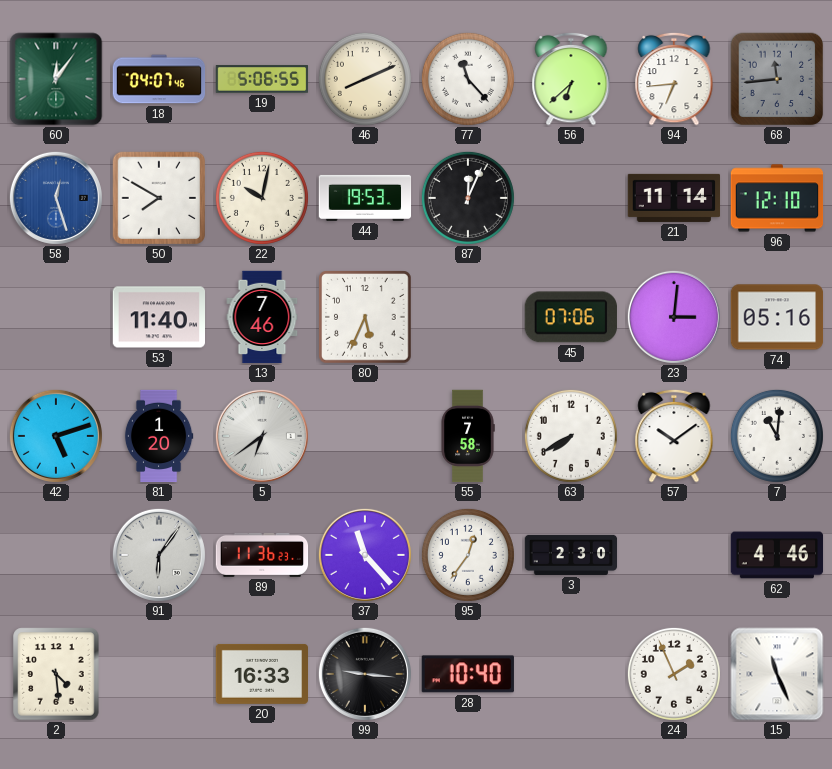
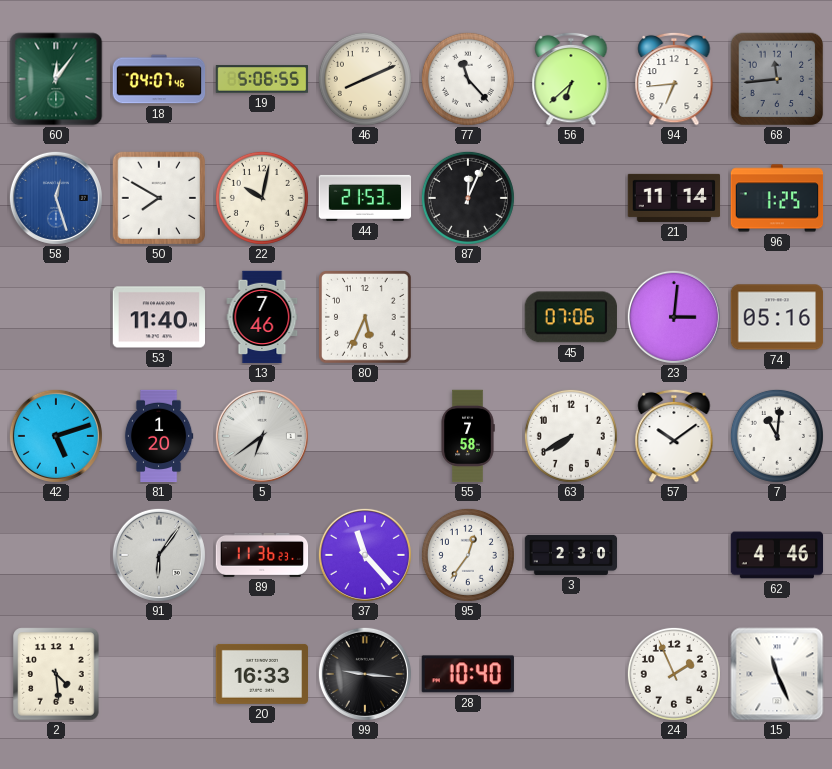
44: 19:53 -> 21:53
96: 12:10 -> 1:25
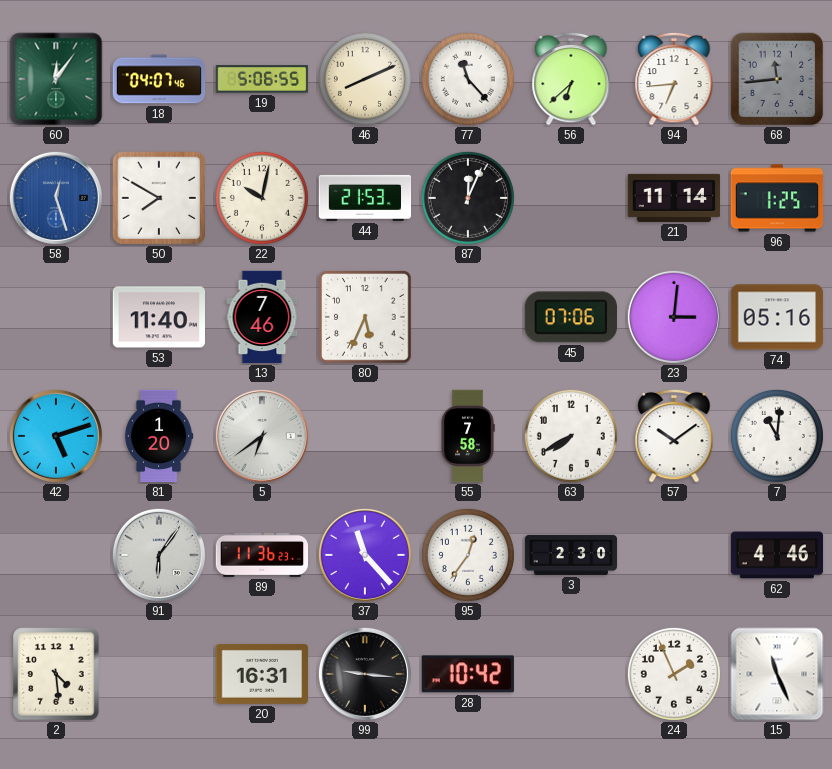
20: 16:33 -> 16:31
28: 10:40 -> 10:42
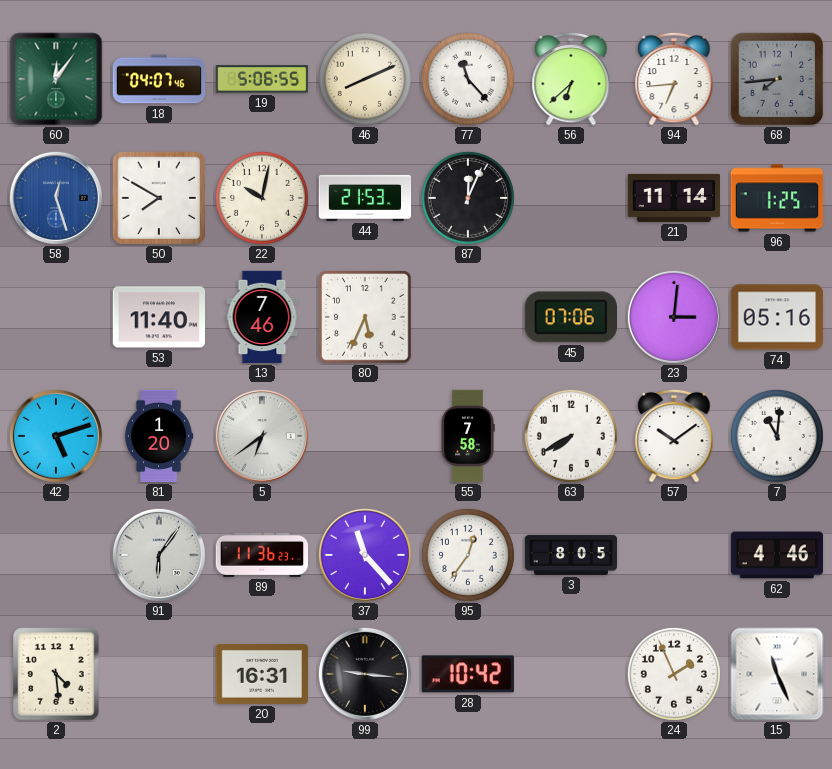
68: 11:44 -> 7:44
3: 2:30 -> 8:05
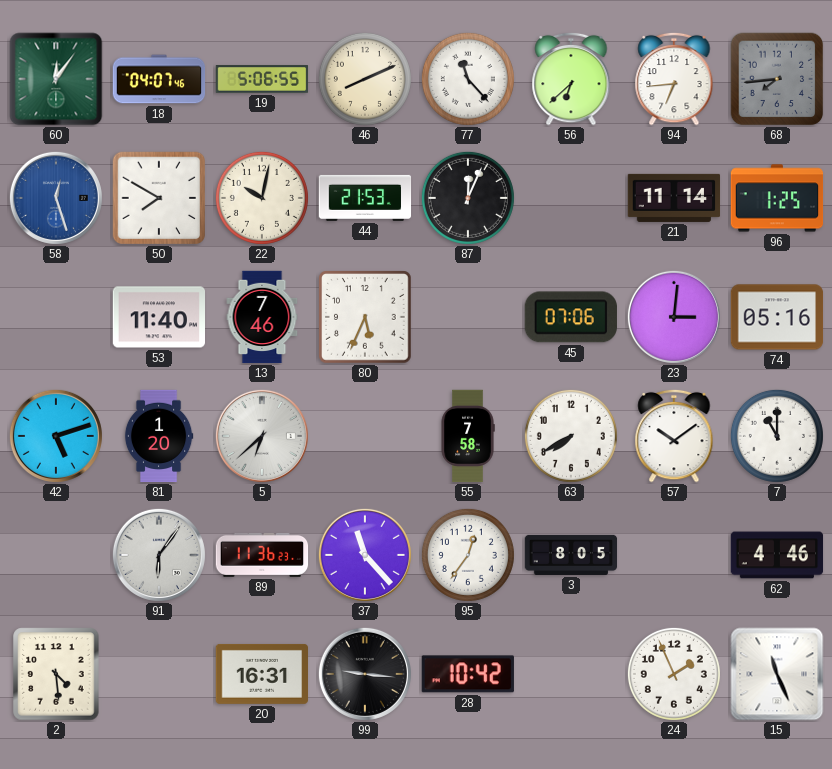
5: 6:39 -> 6:38
7: 11:01 -> 11:00
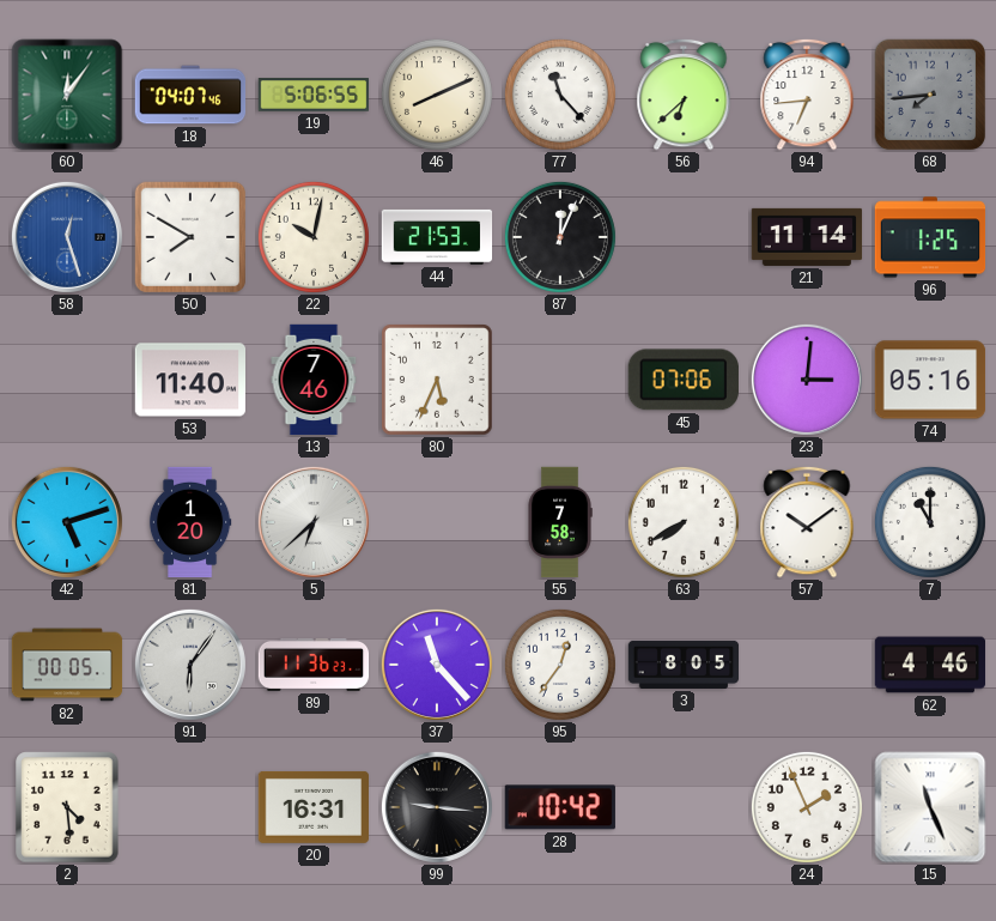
82: none -> 00:05
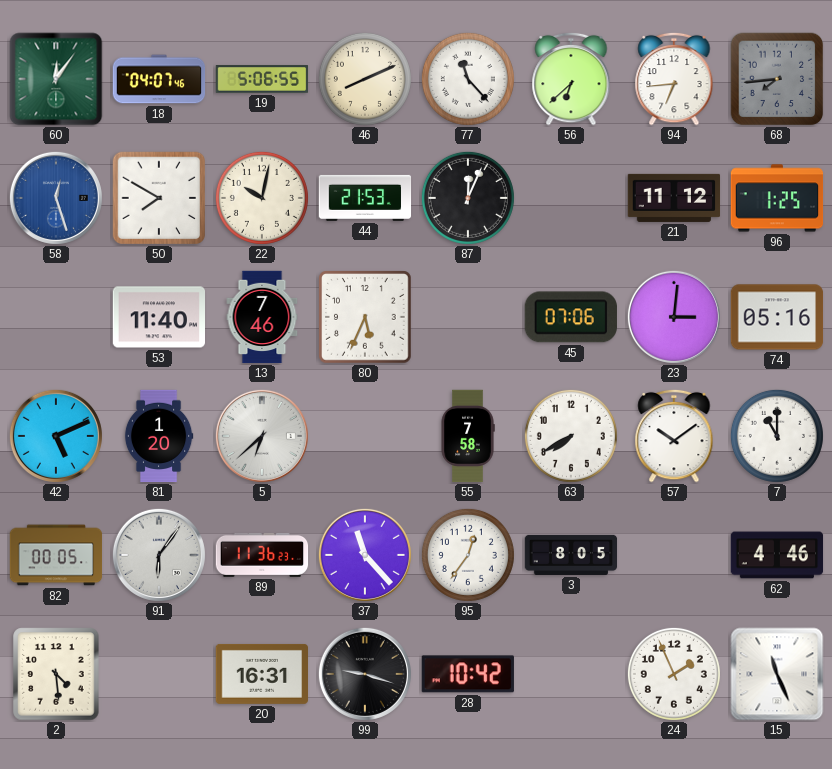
21: 11:14 -> 11:12
42: 5:12 -> 5:11
99: 9:16 -> 9:18
